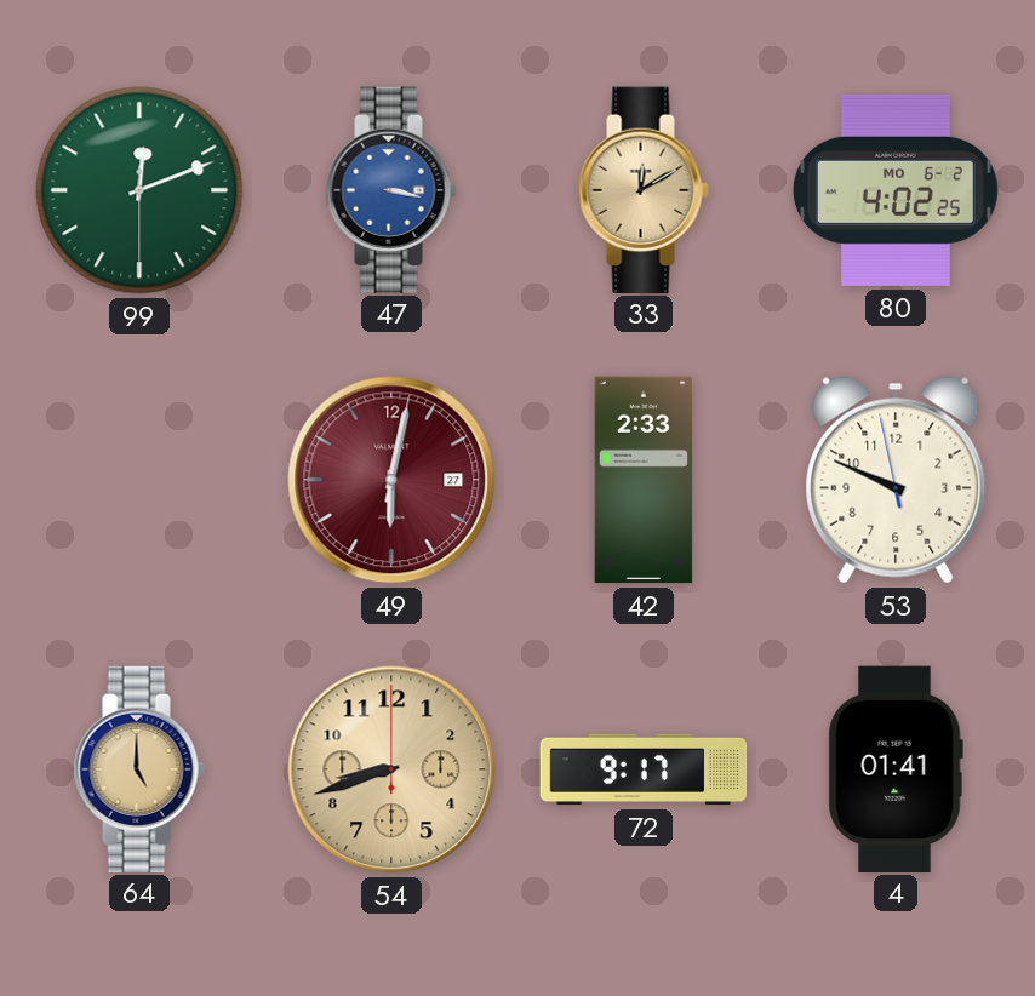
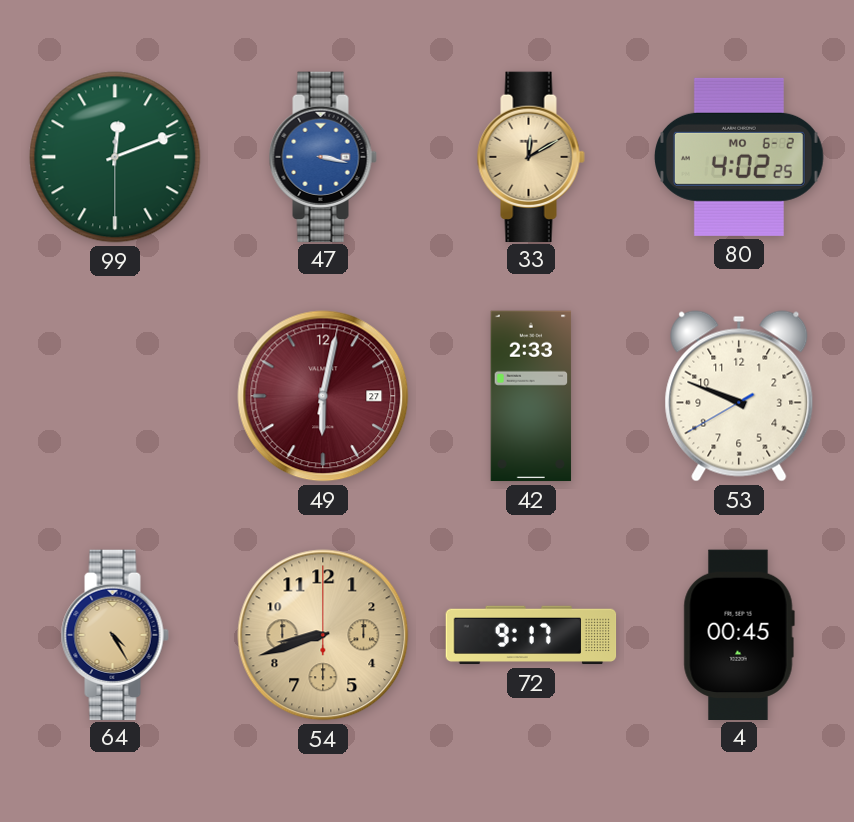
53: 9:48:58 -> 9:48:40
64: 5:00 -> 4:25
4: 01:41 -> 00:45
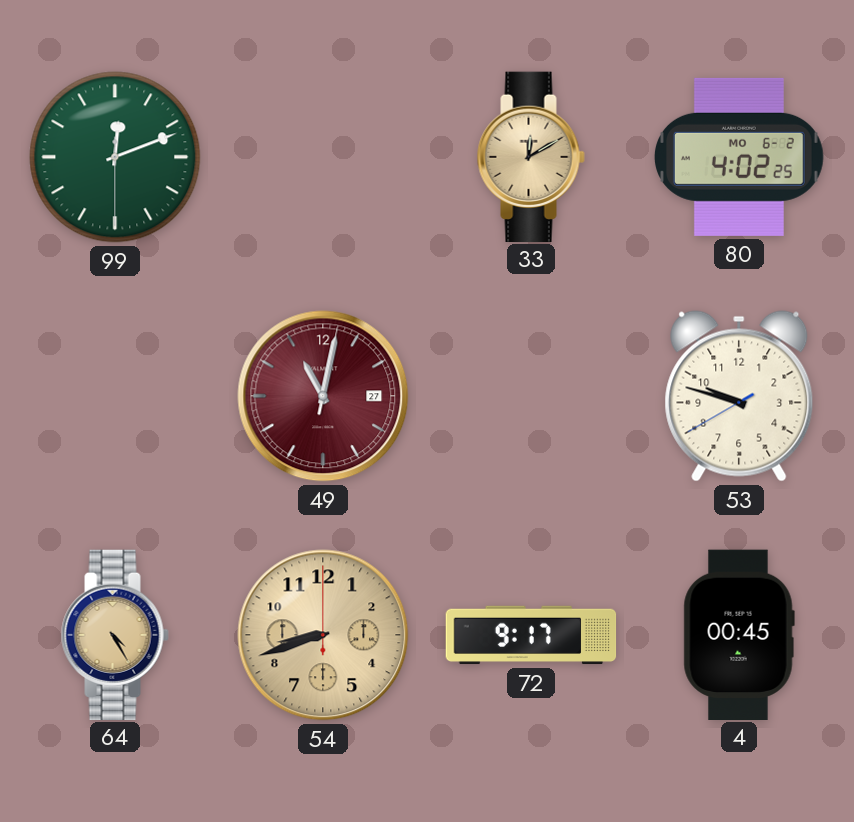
47: 3:17 -> none
49: 6:02 -> 11:02
42: 2:33 -> none
53: 9:48 -> 9:47
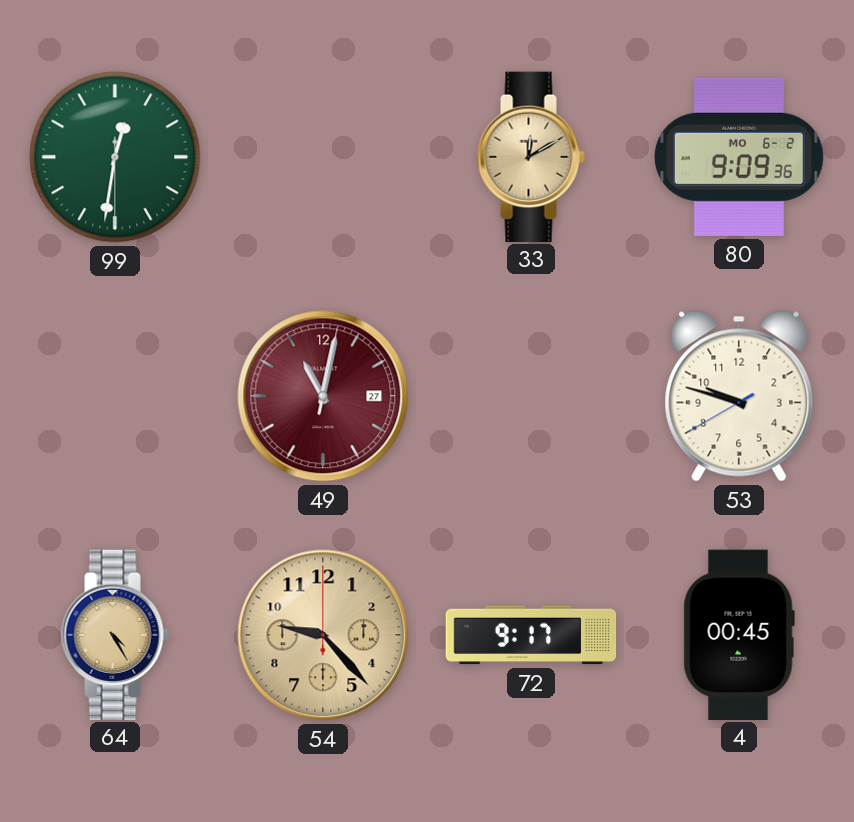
99: 12:11 -> 12:31
80: 4:02 -> 9:09
54: 8:42 -> 9:23
